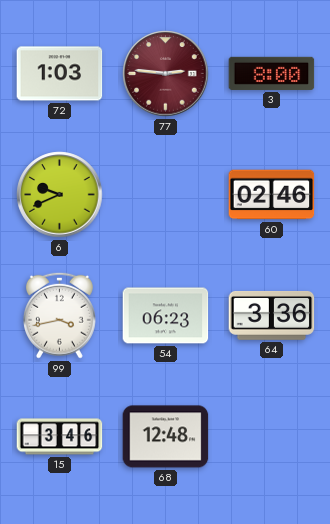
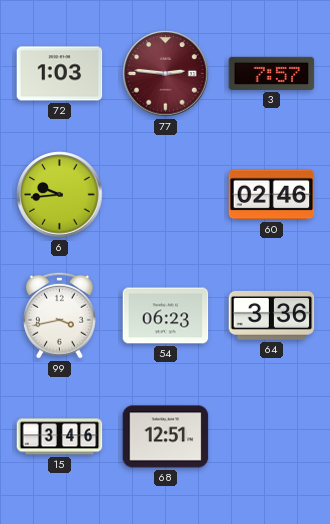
3: 8:00 -> 7:57
6: 9:41 -> 9:44
68: 12:48 -> 12:51
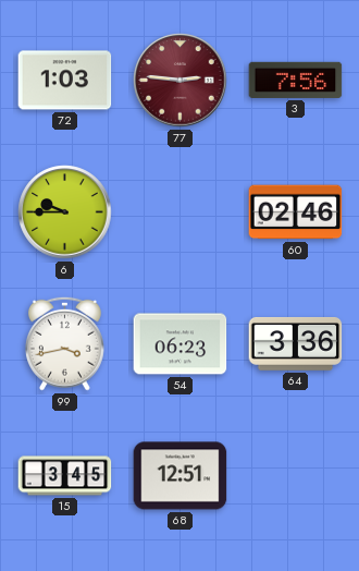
3: 7:57 -> 7:56
6: 9:44 -> 9:45
15: 3:46 -> 3:45
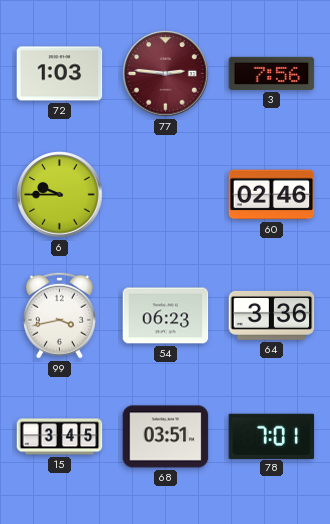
68: 12:51 -> 03:51
78: none -> 7:01
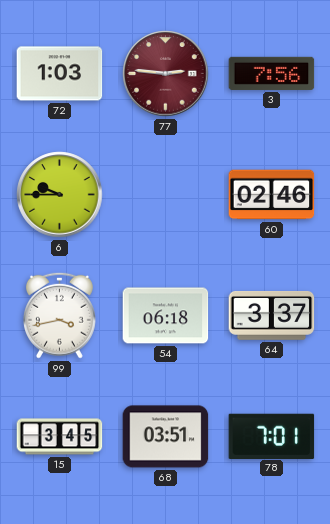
54: 06:23 -> 06:18
64: 3:36 -> 3:37
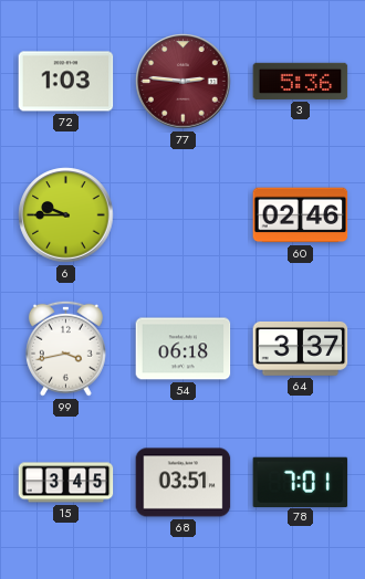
3: 7:56 -> 5:36
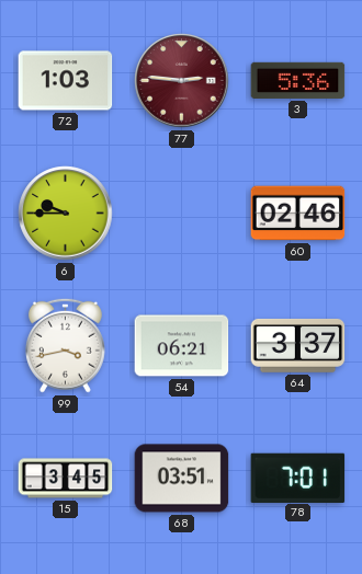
54: 06:18 -> 06:21
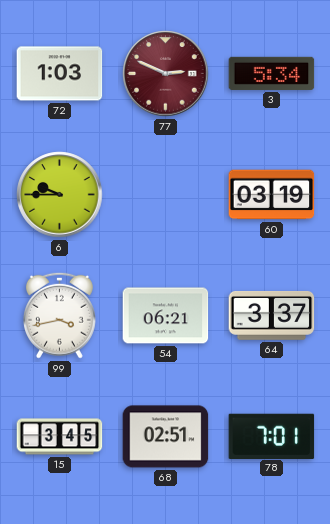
77: 2:46 -> 2:49
3: 5:36 -> 5:34
60: 02:46 -> 03:19
68: 03:51 -> 02:51
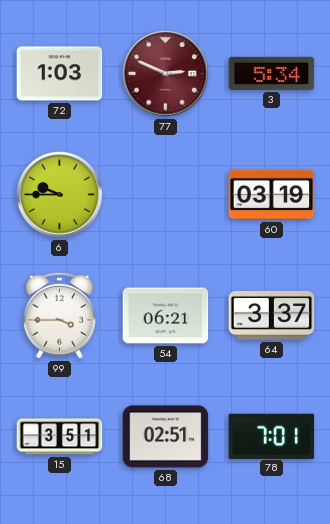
99: 3:43 -> 3:45
15: 3:45 -> 3:51
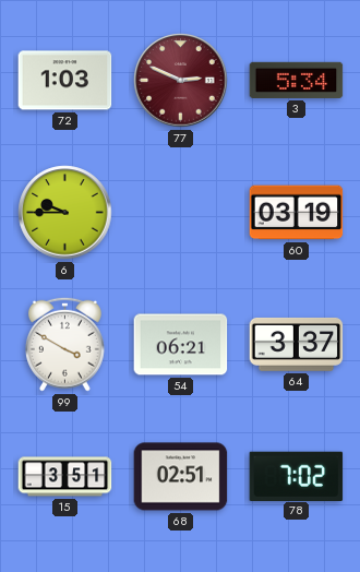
99: 3:45 -> 3:50
78: 7:01 -> 7:02
